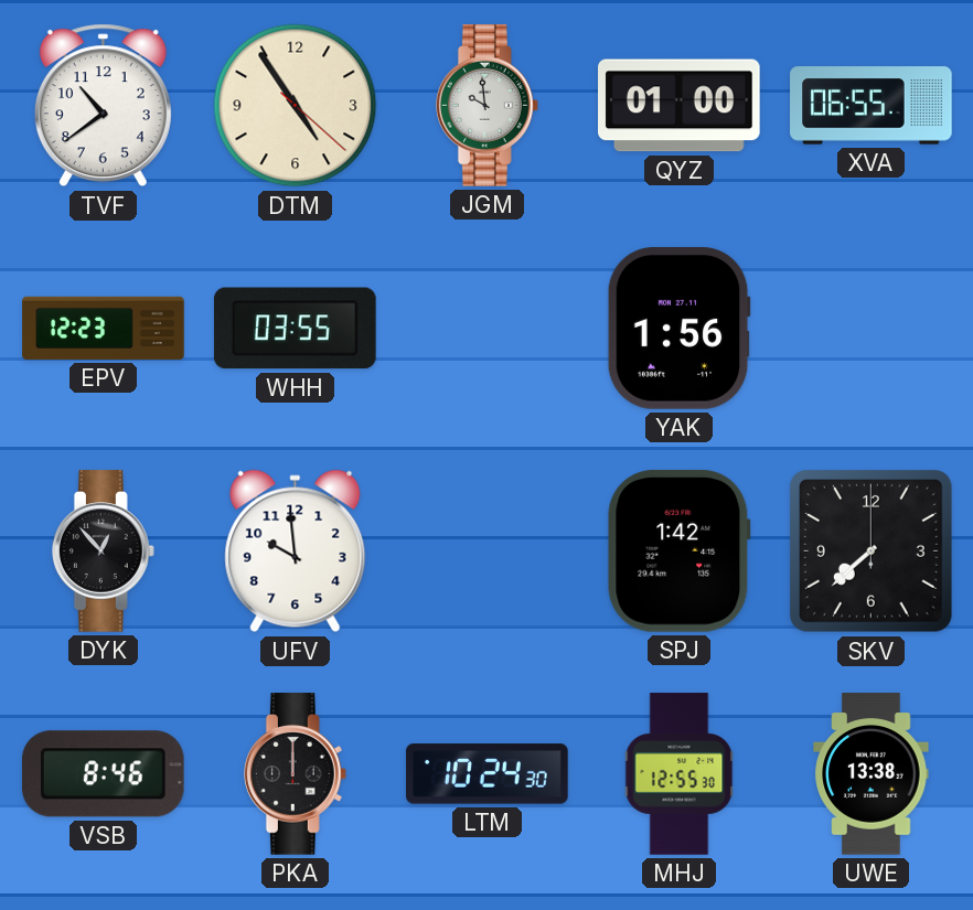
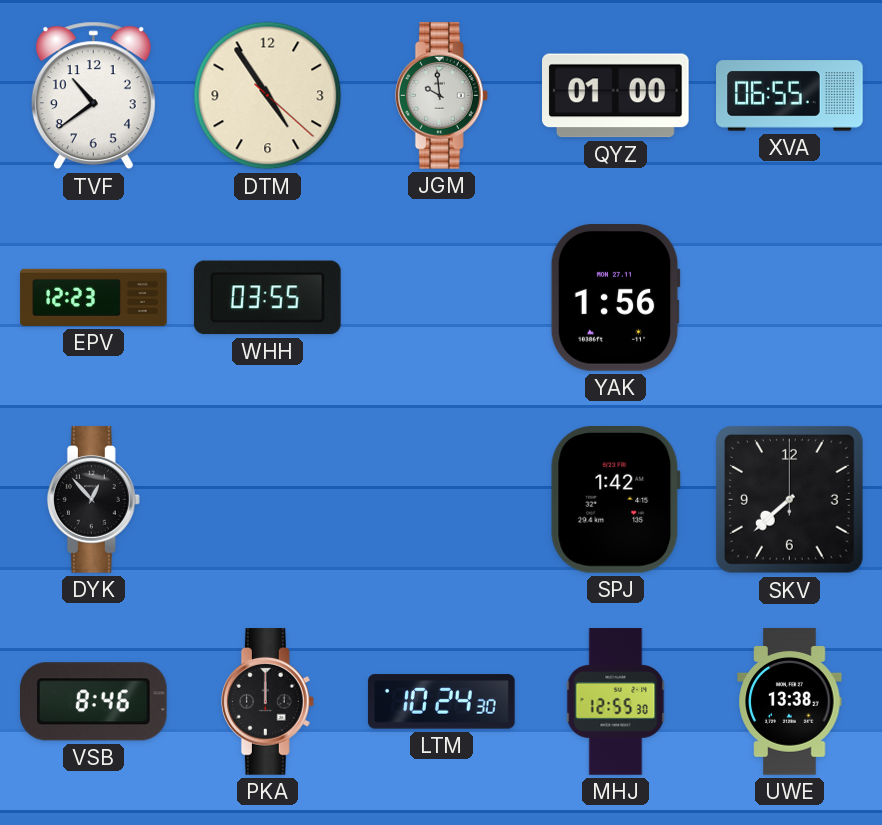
UFV: 9:59 -> none
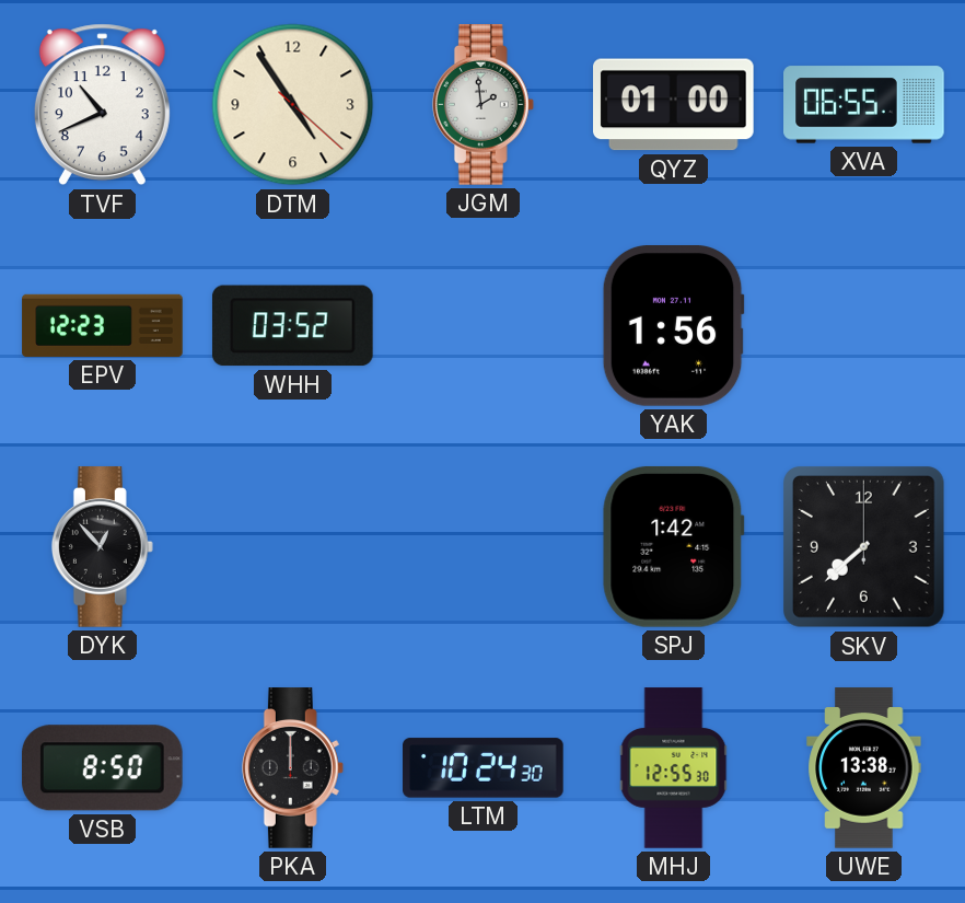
TVF: 10:39 -> 10:41
JGM: 9:59 -> 1:59
WHH: 03:55 -> 03:52
VSB: 8:46 -> 8:50
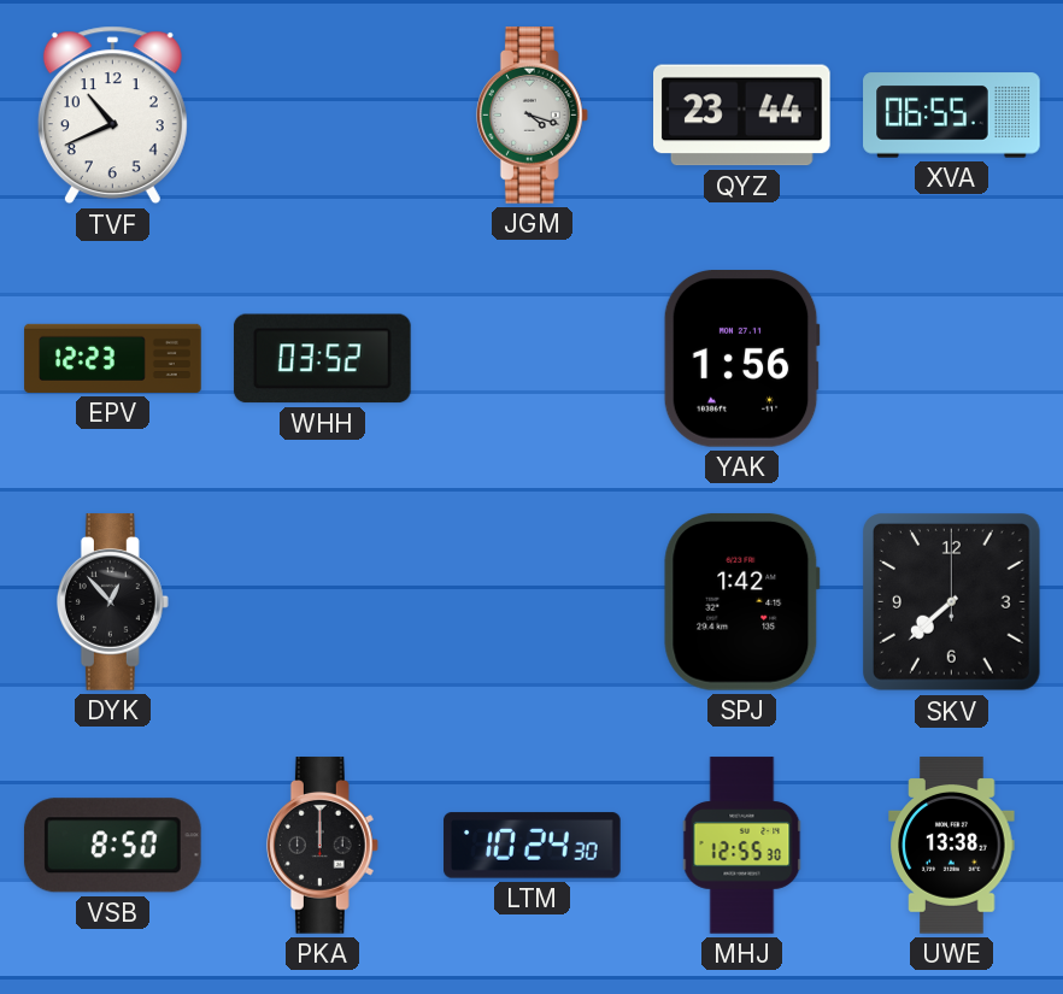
DTM: 4:54 -> none
JGM: 1:59 -> 4:18
QYZ: 01:00 -> 23:44
